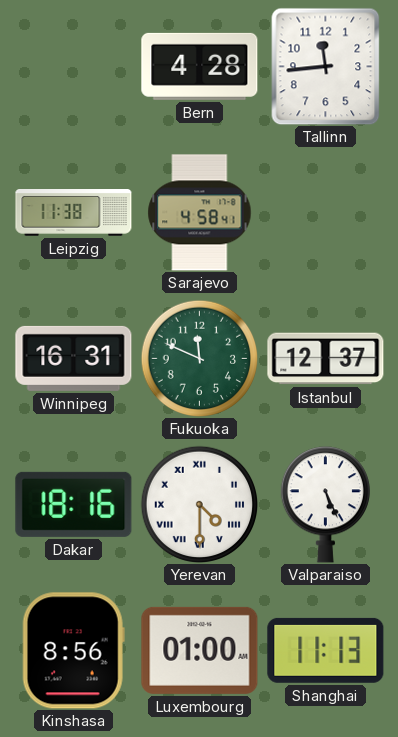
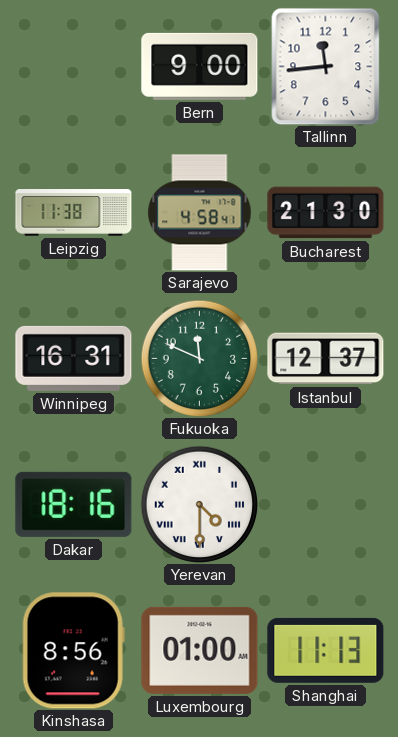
Bern: 4:28 -> 9:00
Bucharest: none -> 21:30
Valparaiso: 5:26 -> none
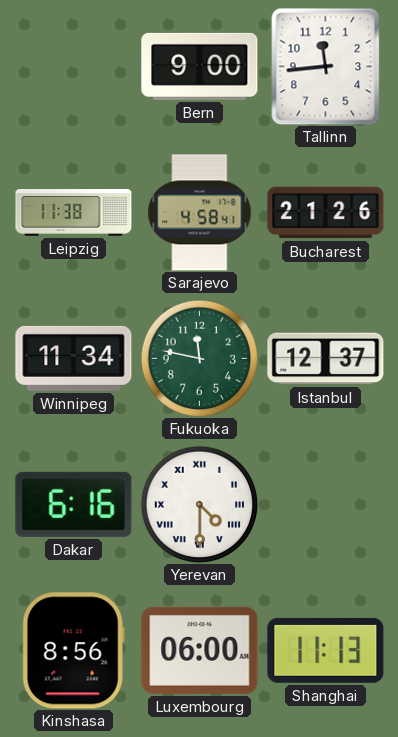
Bucharest: 21:30 -> 21:26
Winnipeg: 16:31 -> 11:34
Fukuoka: 11:49 -> 11:47
Dakar: 18:16 -> 6:16
Luxembourg: 01:00 -> 06:00
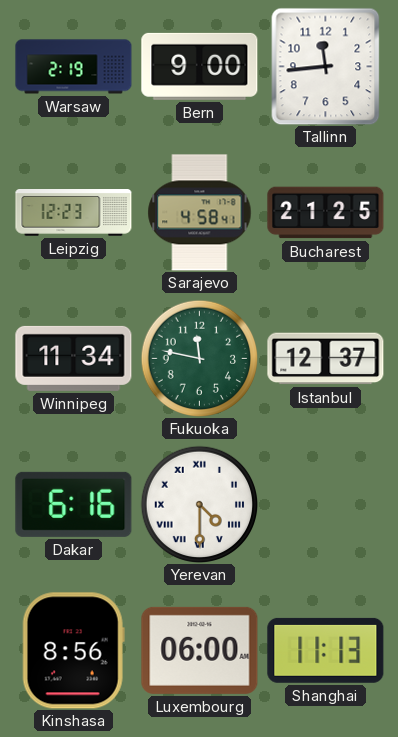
Warsaw: none -> 2:19
Leipzig: 11:38 -> 12:23
Bucharest: 21:26 -> 21:25
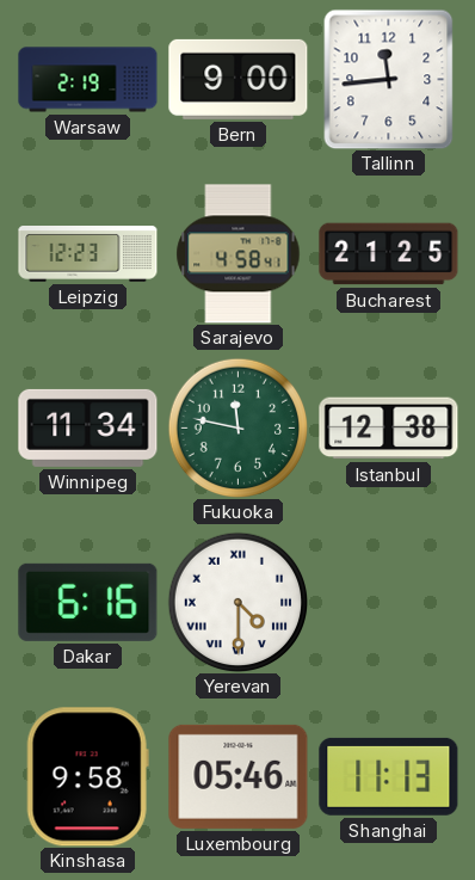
Istanbul: 12:37 -> 12:38
Kinshasa: 8:56 -> 9:58
Luxembourg: 06:00 -> 05:46
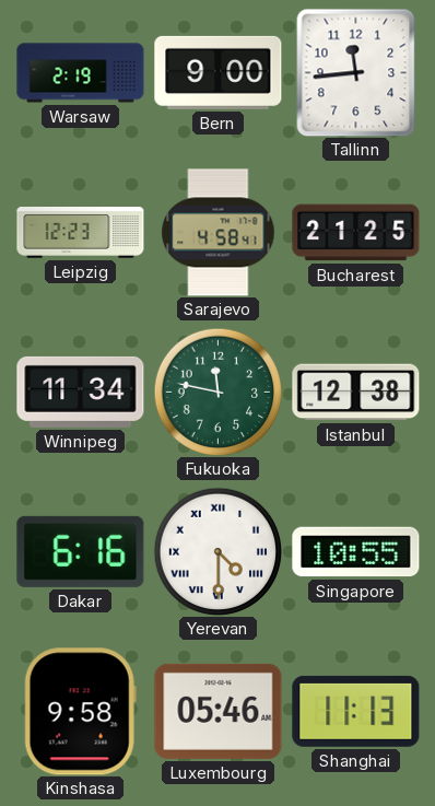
Singapore: none -> 10:55
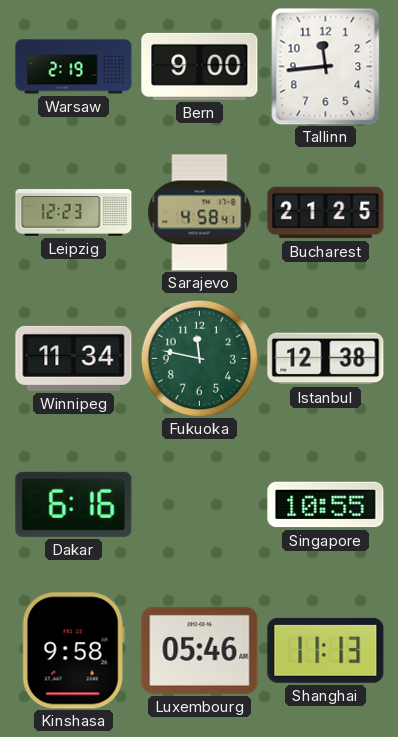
Yerevan: 4:30 -> none
